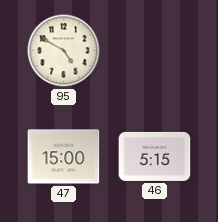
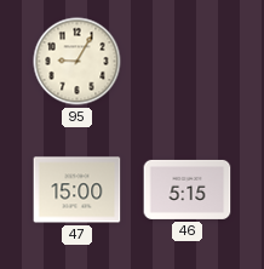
95: 4:50 -> 9:05
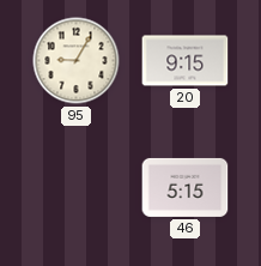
20: none -> 9:15
47: 15:00 -> none
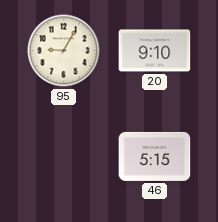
20: 9:15 -> 9:10
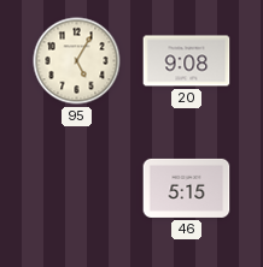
95: 9:05 -> 5:05
20: 9:10 -> 9:08
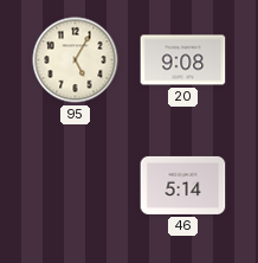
46: 5:15 -> 5:14
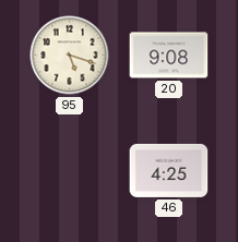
95: 5:05 -> 5:18
46: 5:14 -> 4:25
